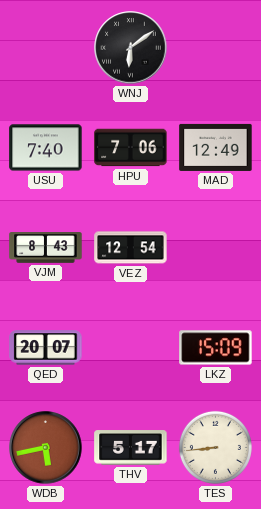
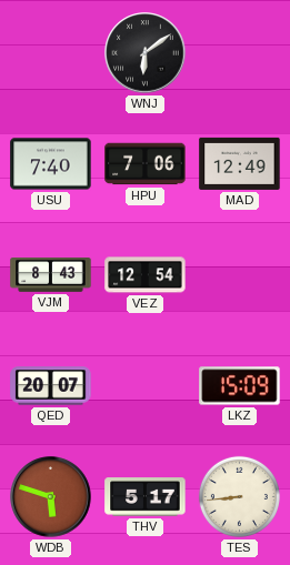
WDB: 5:43 -> 5:48
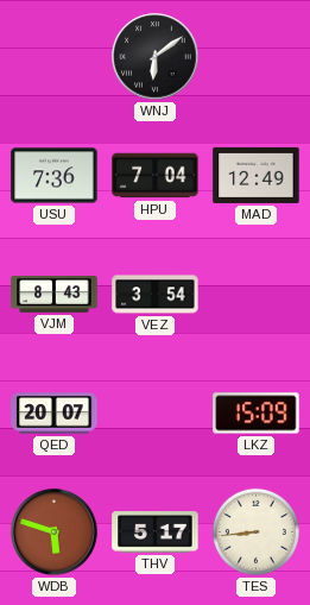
USU: 7:40 -> 7:36
HPU: 7:06 -> 7:04
VEZ: 12:54 -> 3:54
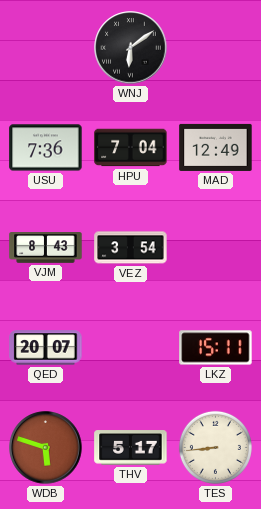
LKZ: 15:09 -> 15:11
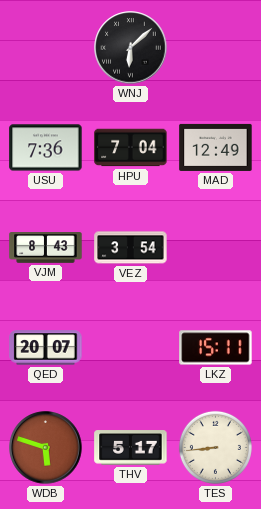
WNJ: 6:09 -> 6:08
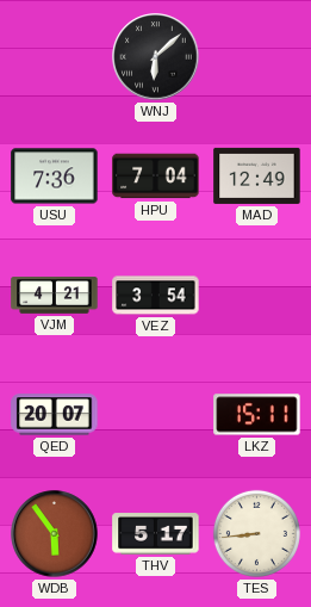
VJM: 8:43 -> 4:21
WDB: 5:48 -> 5:54
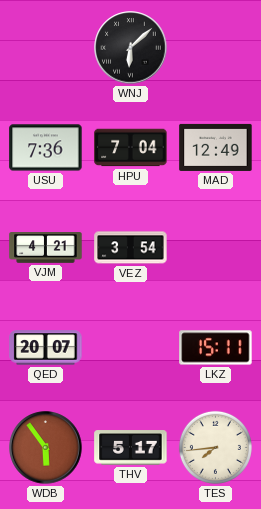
TES: 8:44 -> 7:44
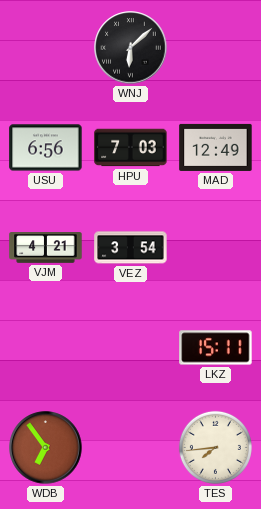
USU: 7:36 -> 6:56
HPU: 7:04 -> 7:03
QED: 20:07 -> none
WDB: 5:54 -> 6:54
THV: 5:17 -> none
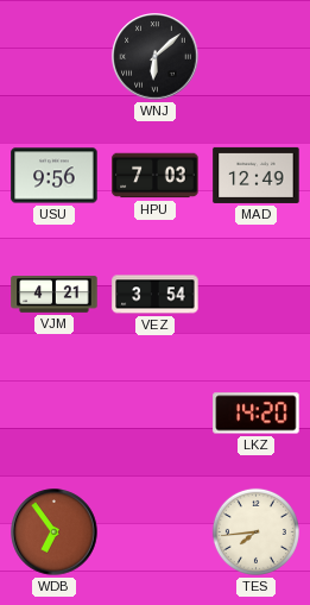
USU: 6:56 -> 9:56
LKZ: 15:11 -> 14:20
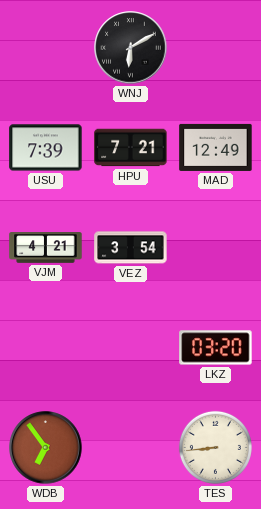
WNJ: 6:08 -> 6:10
USU: 9:56 -> 7:39
HPU: 7:03 -> 7:21
LKZ: 14:20 -> 03:20
TES: 7:44 -> 8:44
